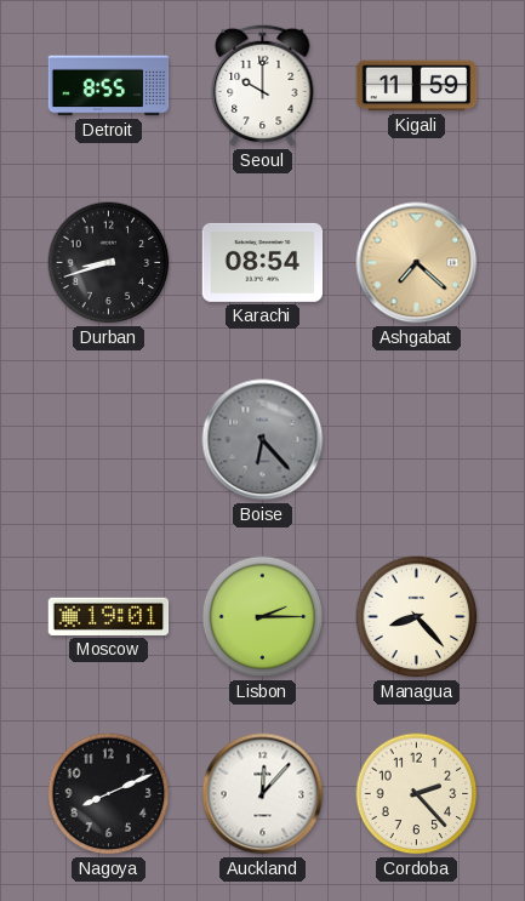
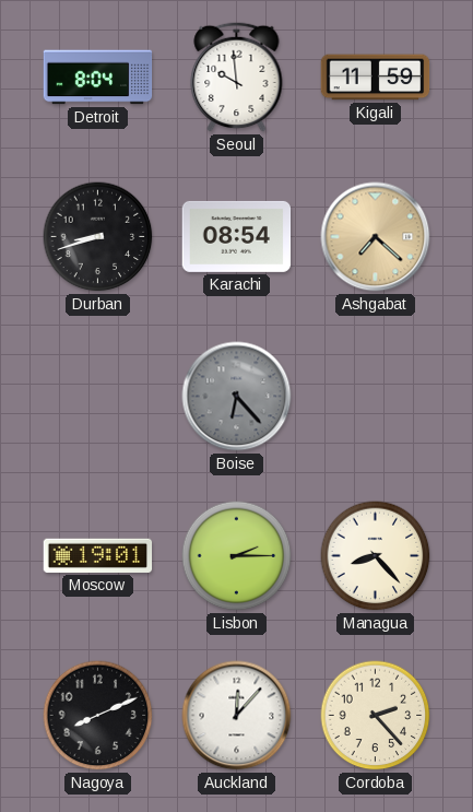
Detroit: 8:55 -> 8:04
Seoul: 10:00 -> 9:59
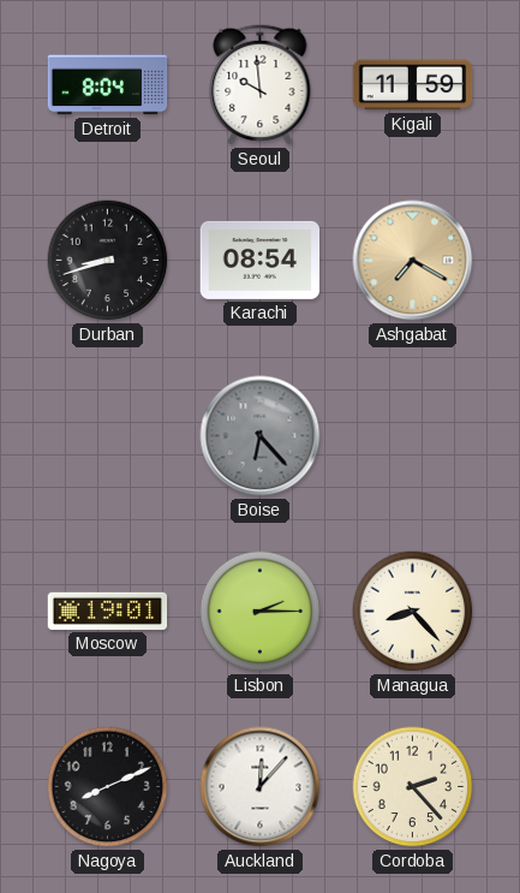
Ashgabat: 7:22 -> 7:20
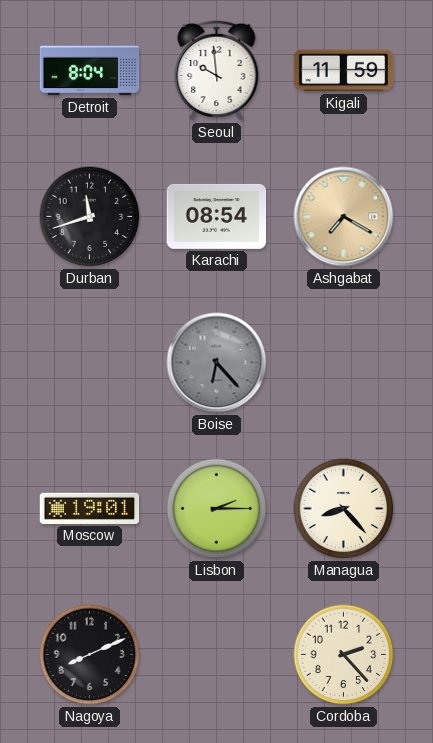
Durban: 8:42 -> 11:42
Auckland: 12:07 -> none
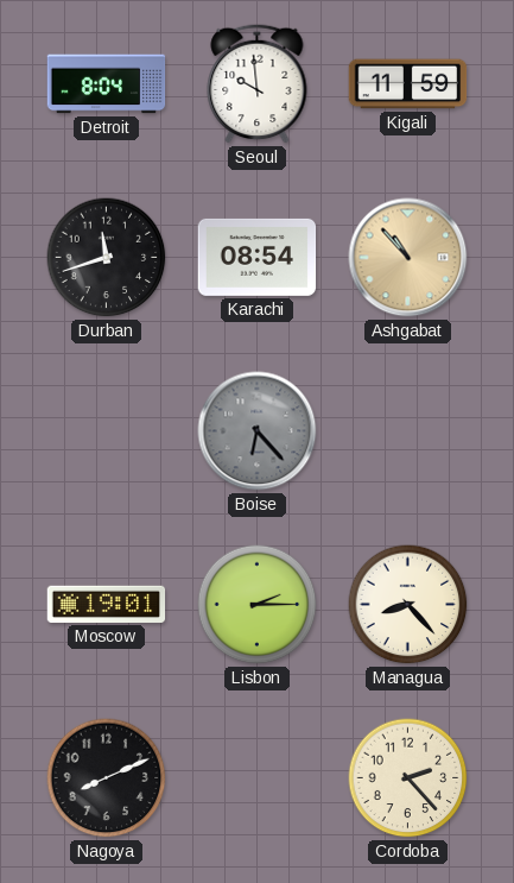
Ashgabat: 7:20 -> 10:53
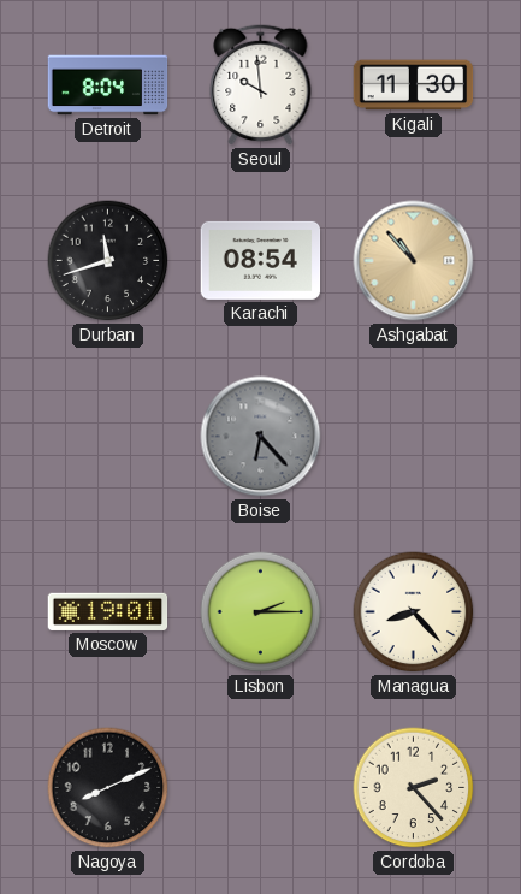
Kigali: 11:59 -> 11:30
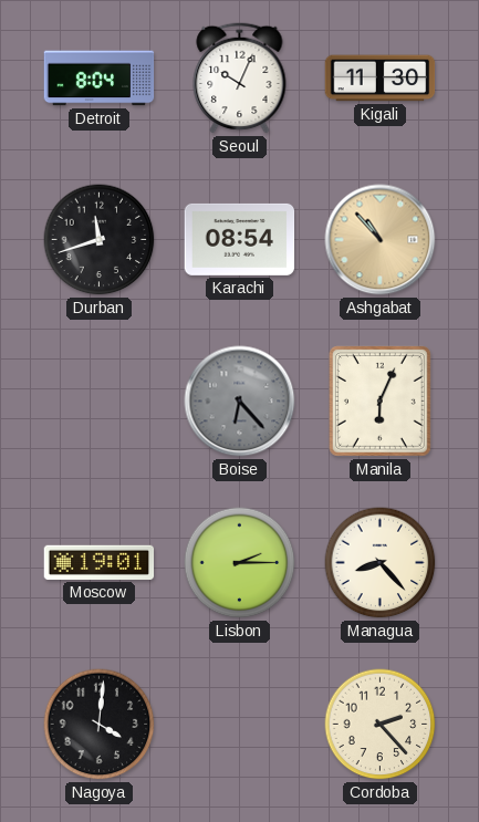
Seoul: 9:59 -> 10:04
Manila: none -> 6:04
Nagoya: 8:11 -> 4:01
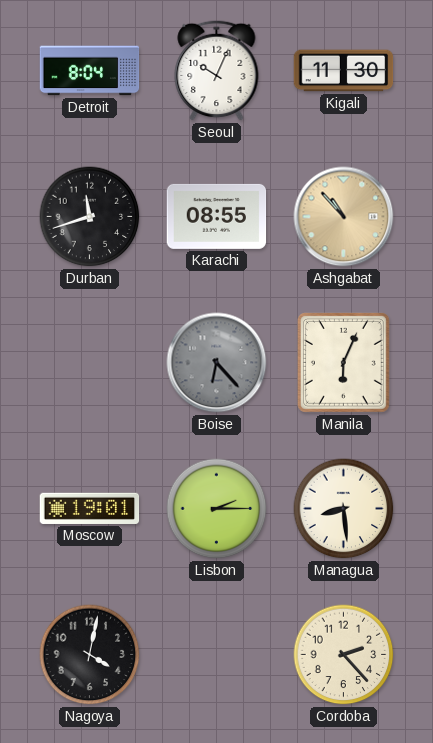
Karachi: 08:54 -> 08:55
Managua: 8:23 -> 8:29
Nagoya: 4:01 -> 4:02
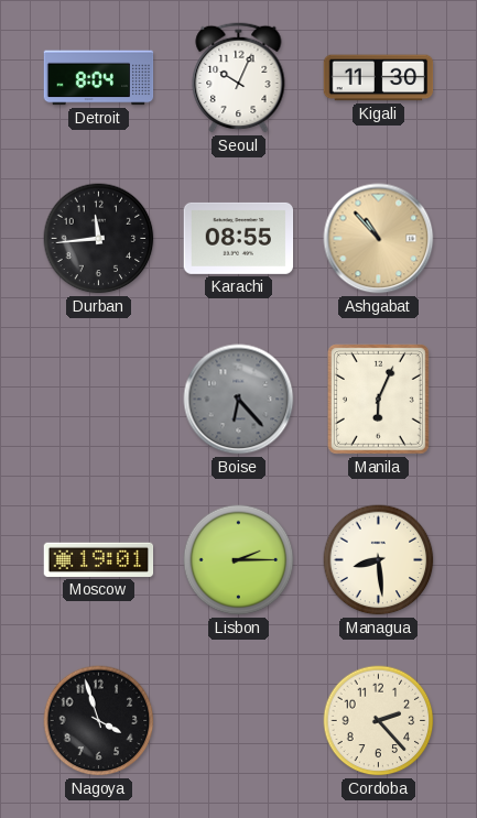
Durban: 11:42 -> 11:44
Nagoya: 4:02 -> 3:57
